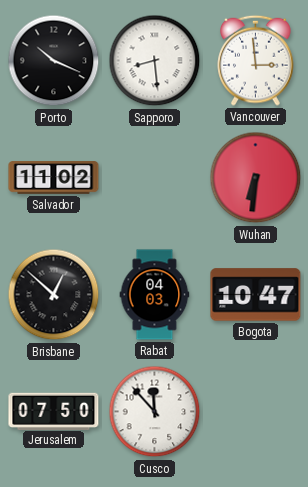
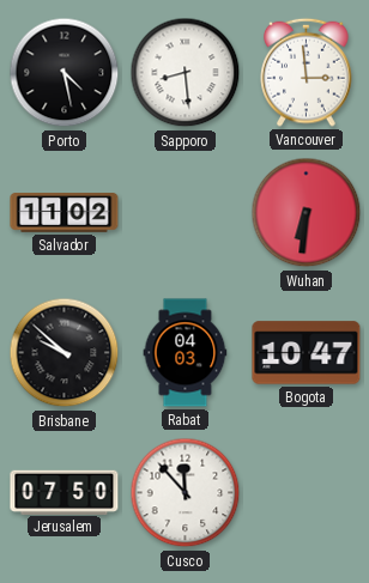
Porto: 10:19 -> 4:28
Brisbane: 12:52 -> 9:52
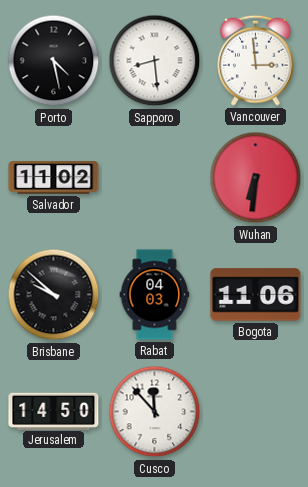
Bogota: 10:47 -> 11:06
Jerusalem: 07:50 -> 14:50
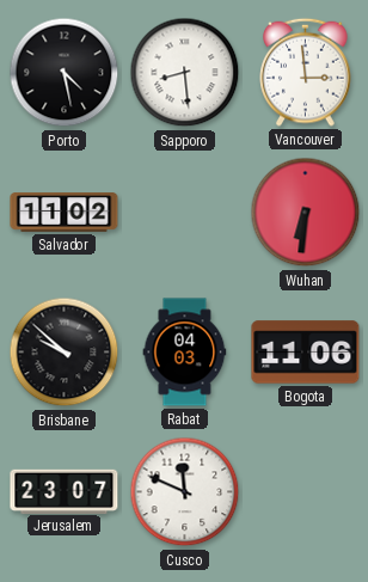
Jerusalem: 14:50 -> 23:07
Cusco: 11:53 -> 11:49
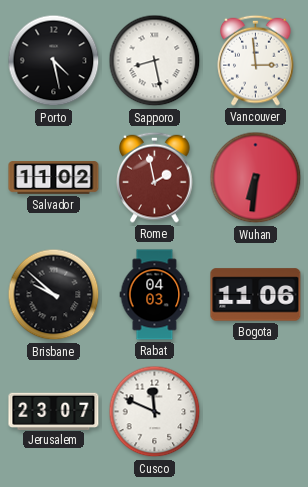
Sapporo: 8:29 -> 8:28
Rome: none -> 1:58
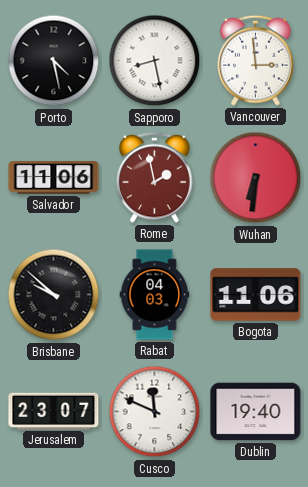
Salvador: 11:02 -> 11:06
Dublin: none -> 19:40
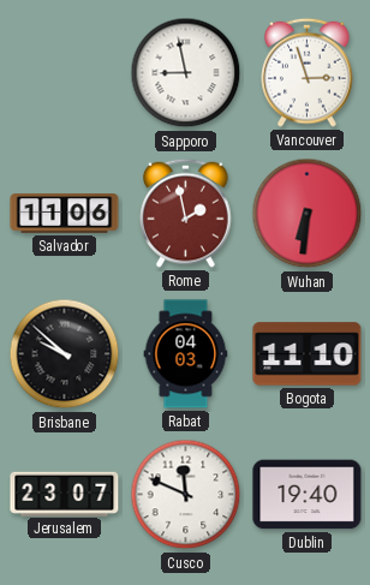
Porto: 4:28 -> none
Sapporo: 8:28 -> 8:58
Vancouver: 2:59 -> 2:57
Bogota: 11:06 -> 11:10
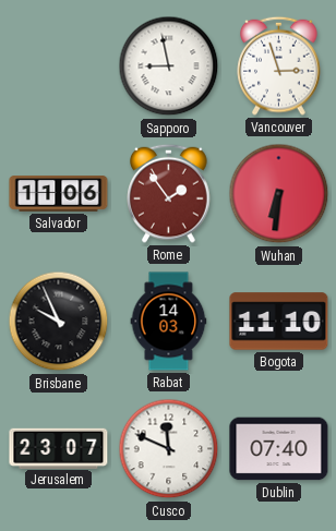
Rome: 1:58 -> 1:54
Brisbane: 9:52 -> 9:56
Rabat: 04:03 -> 14:03
Dublin: 19:40 -> 07:40
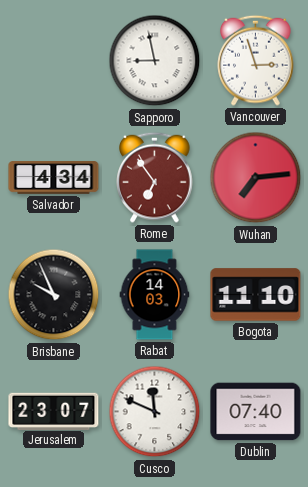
Salvador: 11:06 -> 4:34
Rome: 1:54 -> 6:54
Wuhan: 6:31 -> 7:14
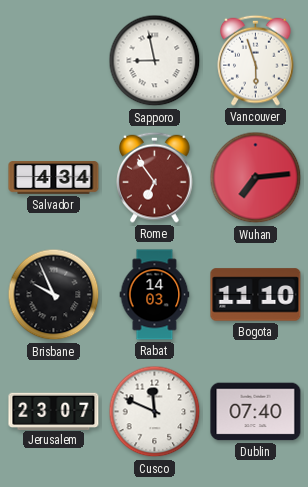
Vancouver: 2:57 -> 5:57
